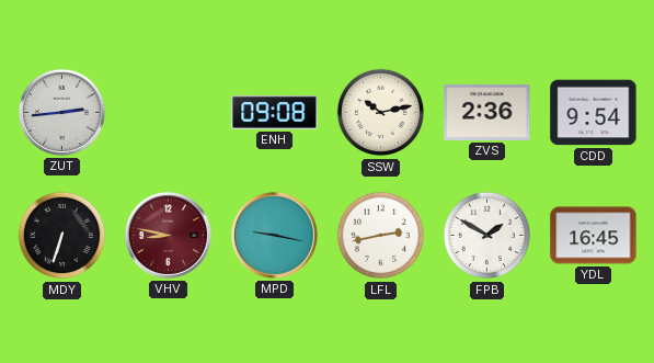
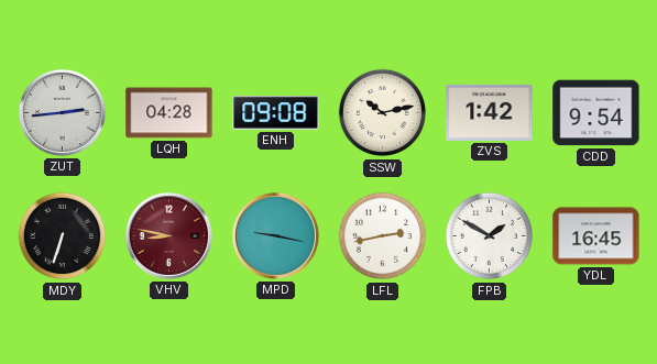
LQH: none -> 04:28
ZVS: 2:36 -> 1:42
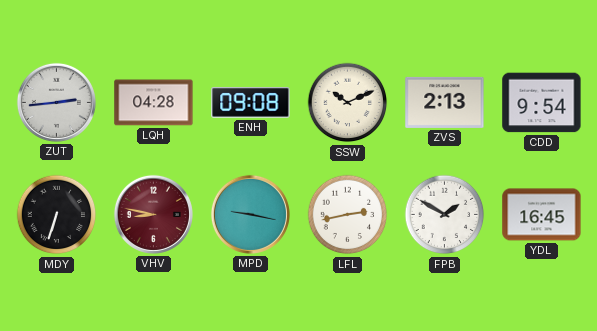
SSW: 10:13 -> 10:11
ZVS: 1:42 -> 2:13
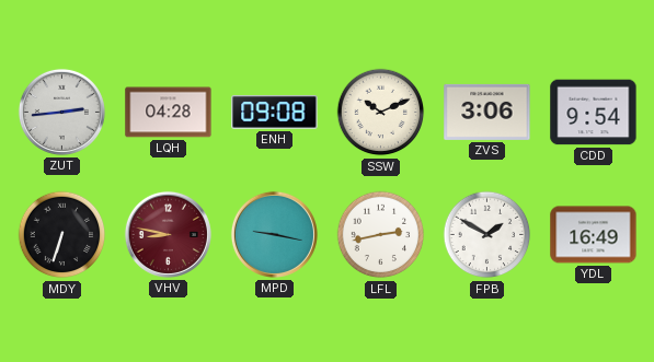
ZVS: 2:13 -> 3:06
YDL: 16:45 -> 16:49
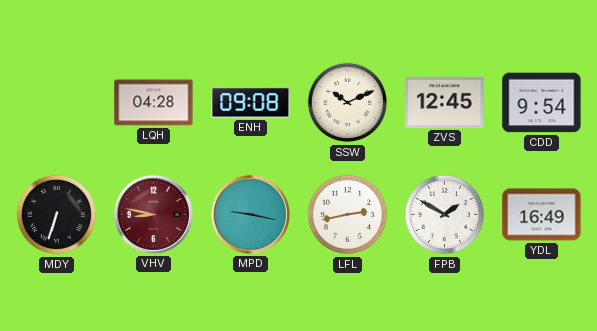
ZUT: 2:44 -> none
ZVS: 3:06 -> 12:45
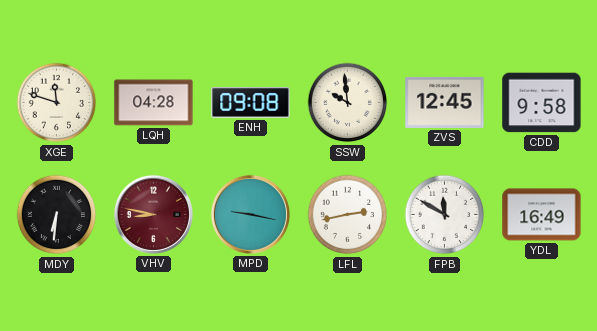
XGE: none -> 11:48
SSW: 10:11 -> 9:59
CDD: 9:54 -> 9:58
MDY: 6:33 -> 6:31
FPB: 1:50 -> 11:50
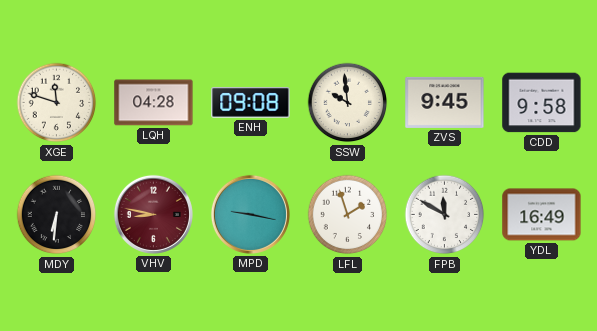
ZVS: 12:45 -> 9:45
LFL: 2:43 -> 1:57
